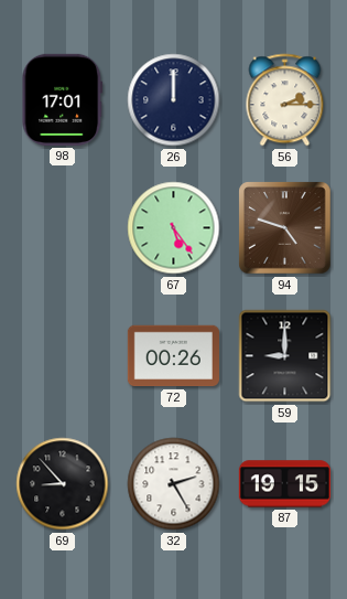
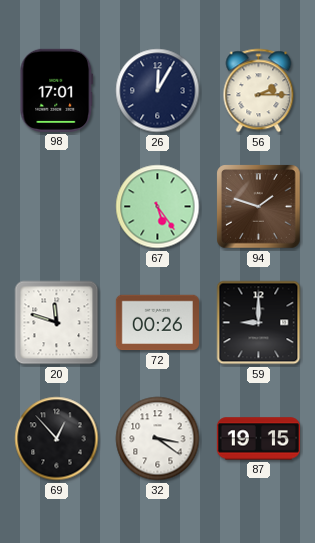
26: 12:00 -> 12:05
94: 4:48 -> 1:48
20: none -> 11:48
69: 8:53 -> 12:53
32: 2:25 -> 3:21
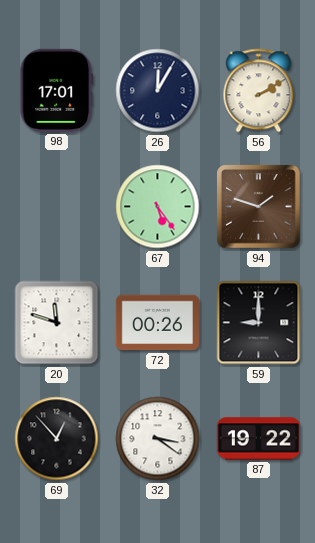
56: 2:15 -> 2:10
87: 19:15 -> 19:22
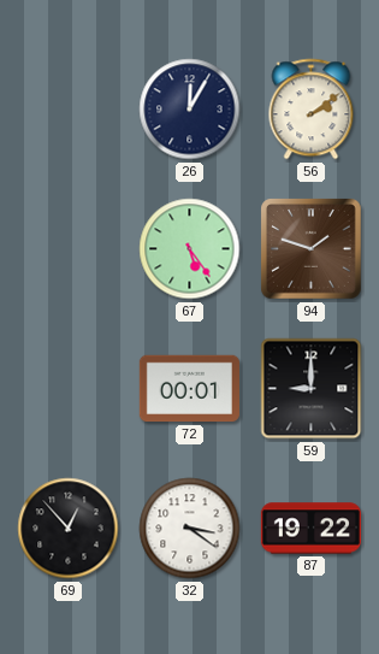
98: 17:01 -> none
56: 2:10 -> 2:09
20: 11:48 -> none
72: 00:26 -> 00:01
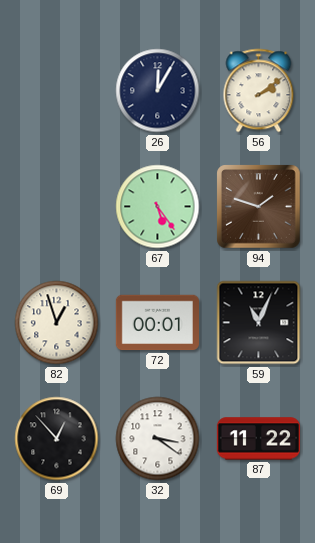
82: none -> 12:57
59: 9:00 -> 11:04
87: 19:22 -> 11:22
